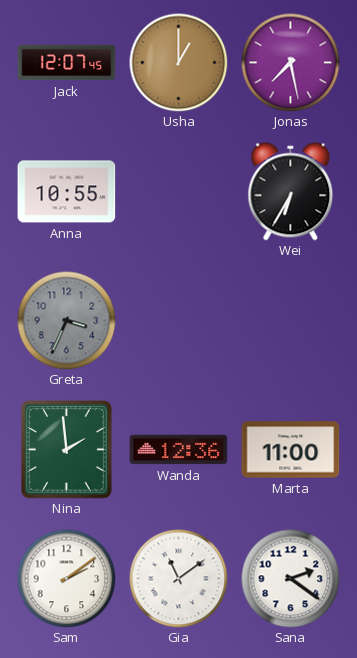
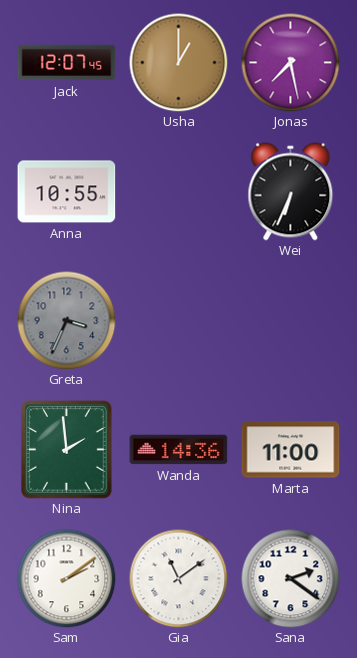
Wei: 6:35 -> 6:34
Wanda: 12:36 -> 14:36
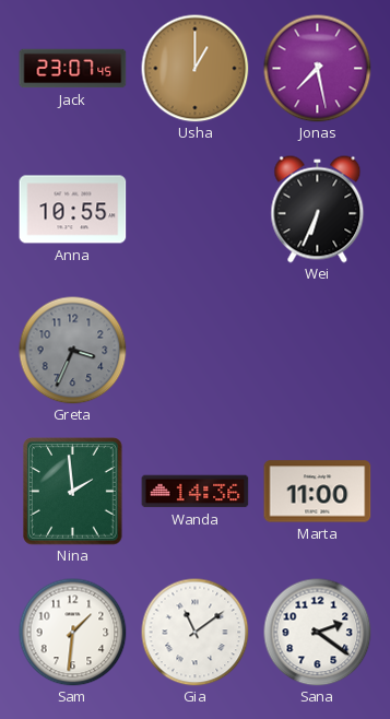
Jack: 12:07 -> 23:07
Sam: 2:09 -> 1:31
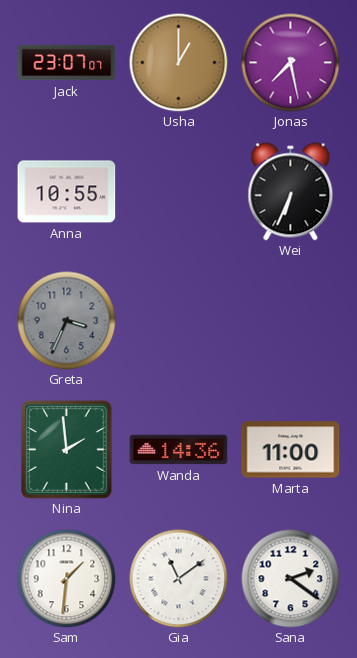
Jack: 23:07:45 -> 23:07:07
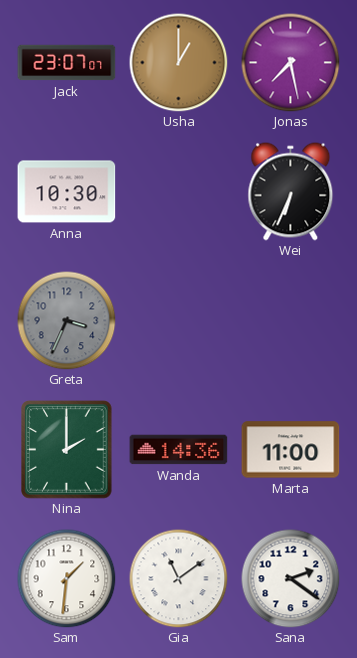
Anna: 10:55 -> 10:30
Nina: 1:59 -> 2:00
